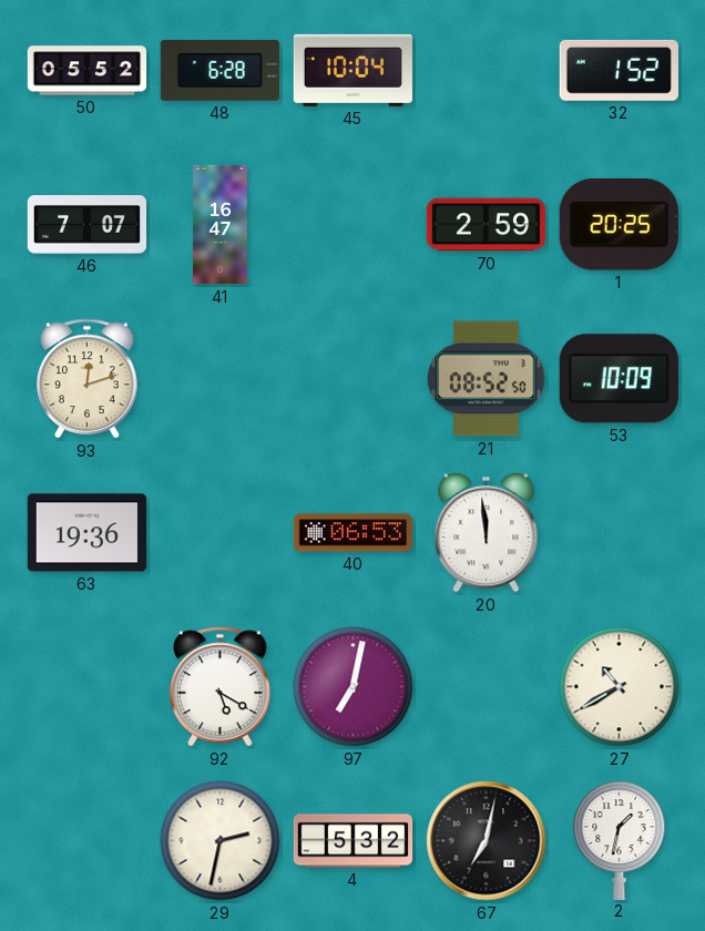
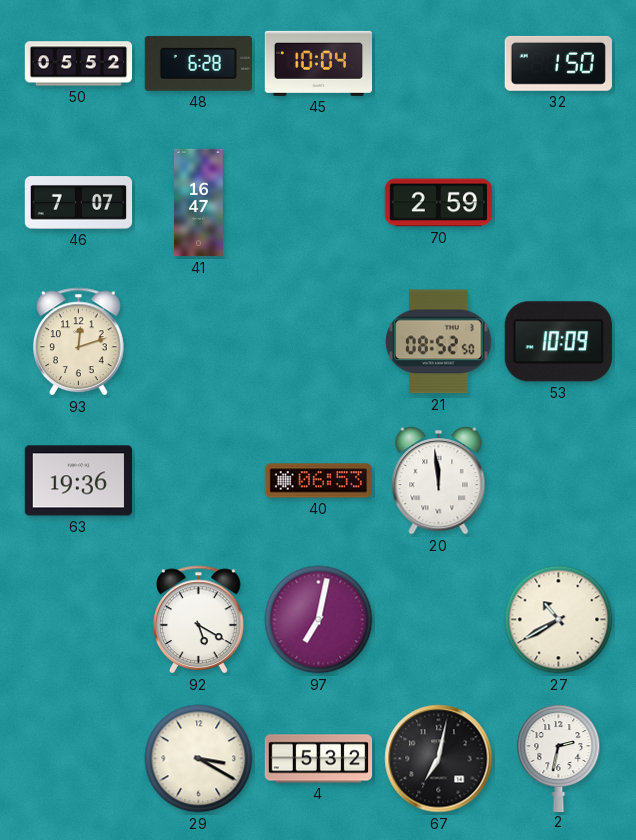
32: 1:52 -> 1:50
1: 20:25 -> none
29: 2:32 -> 3:20
2: 1:32 -> 2:32
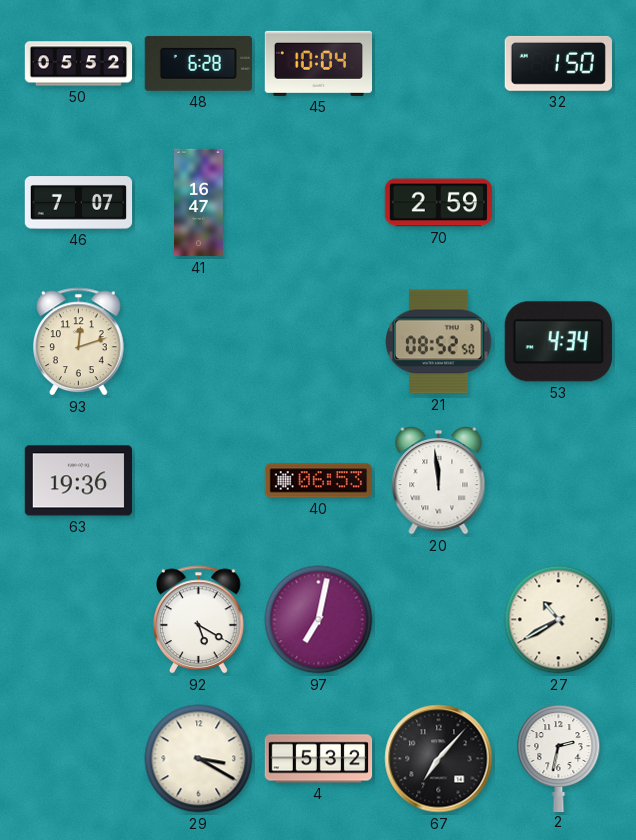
53: 10:09 -> 4:34
67: 7:02 -> 7:07
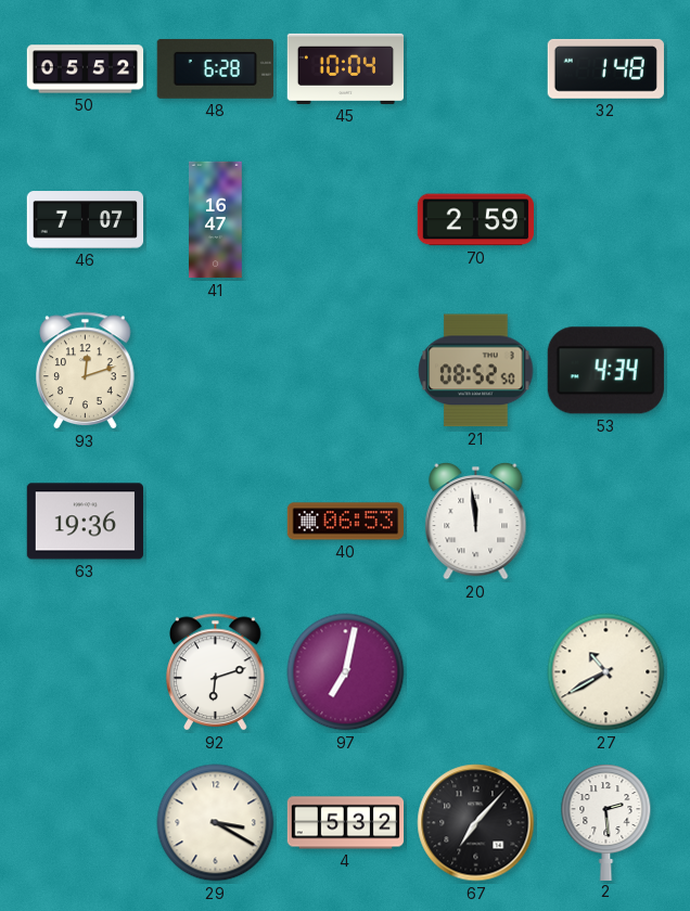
32: 1:50 -> 1:48
92: 5:20 -> 6:12
2: 2:32 -> 2:29
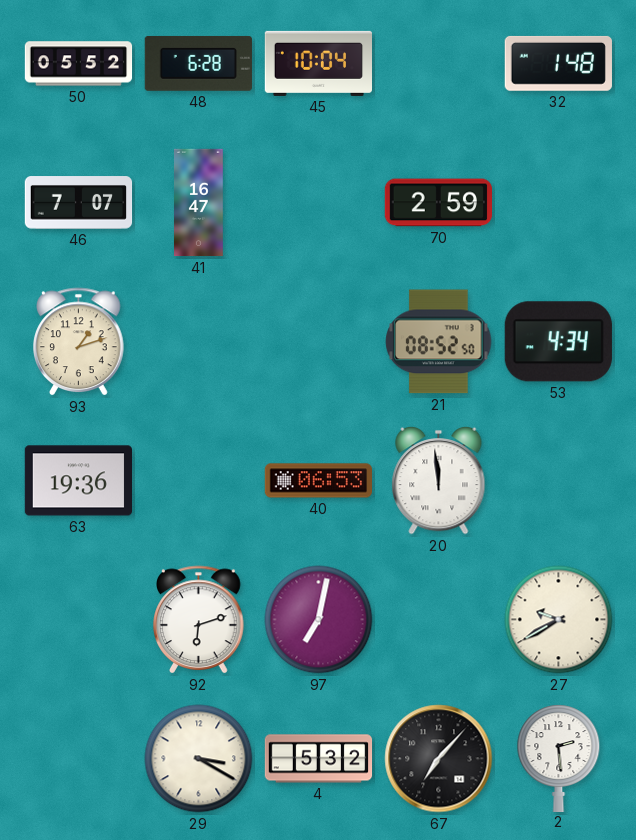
93: 12:12 -> 1:12
27: 10:40 -> 9:40
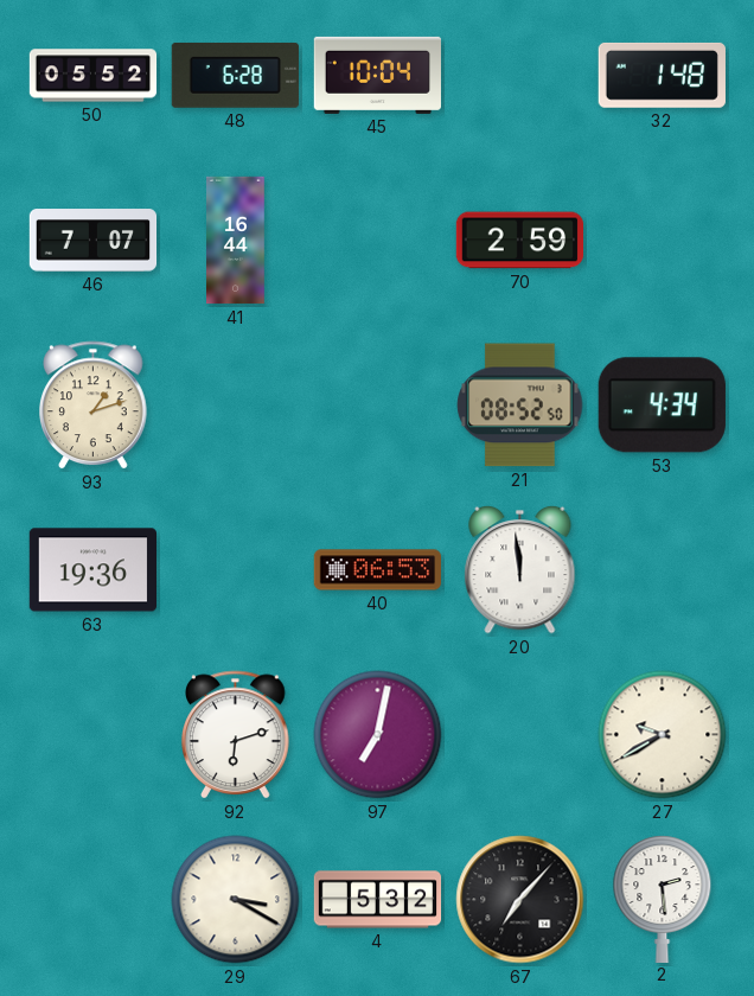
41: 16:47 -> 16:44
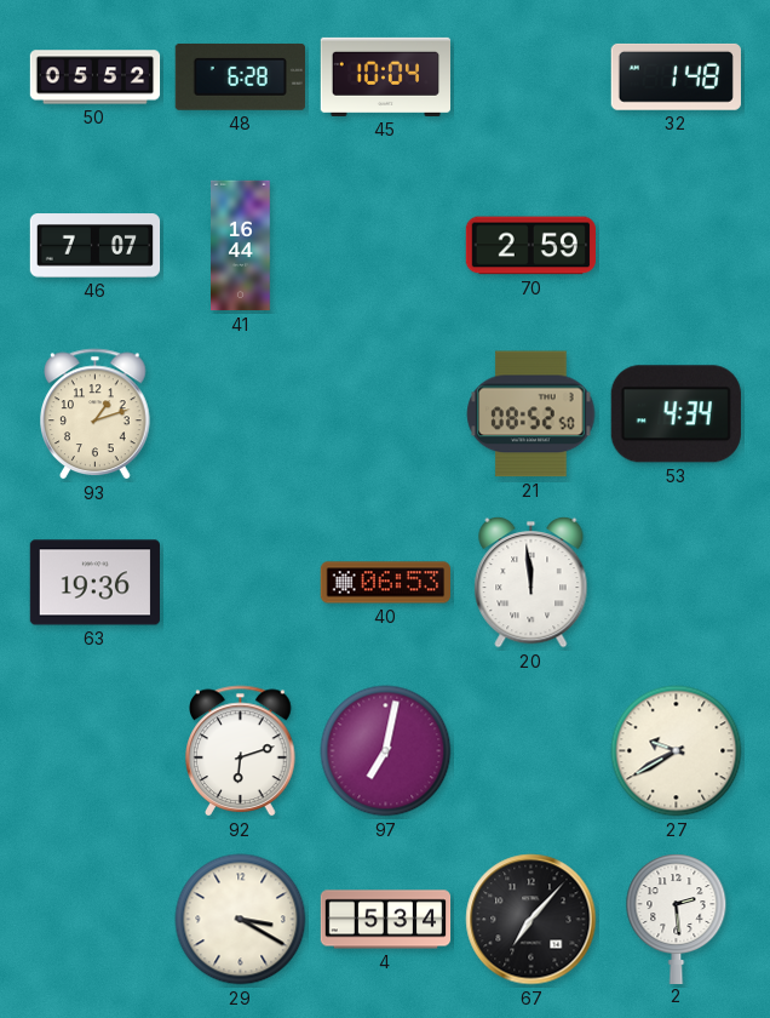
4: 5:32 -> 5:34
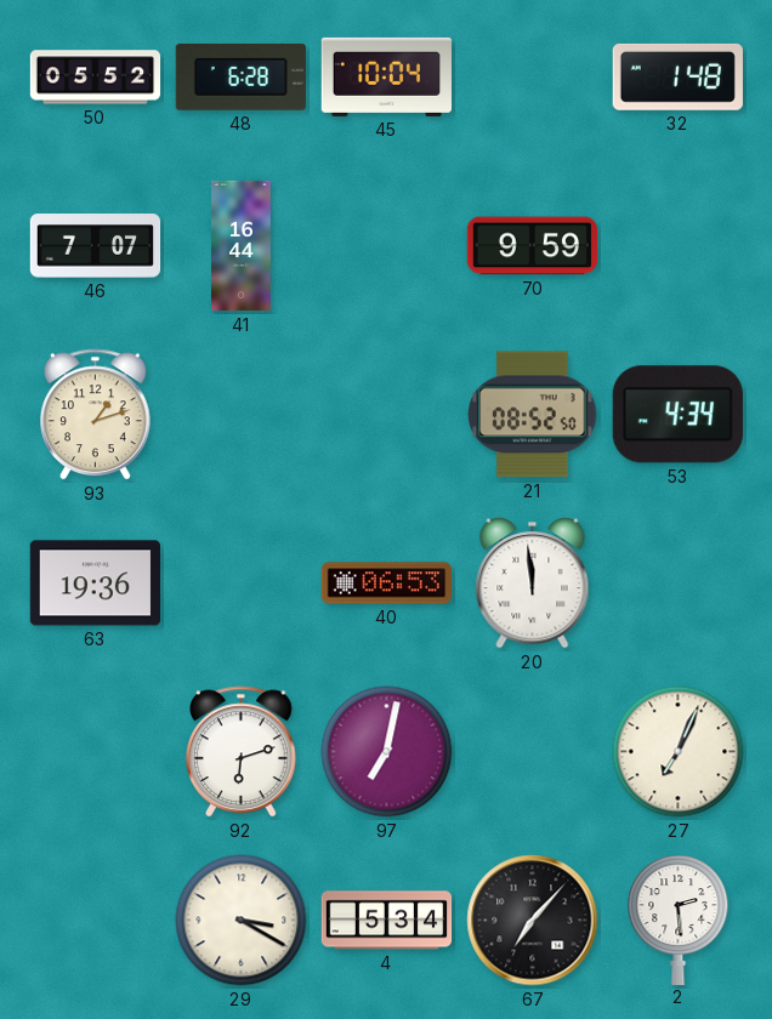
70: 2:59 -> 9:59
27: 9:40 -> 7:04
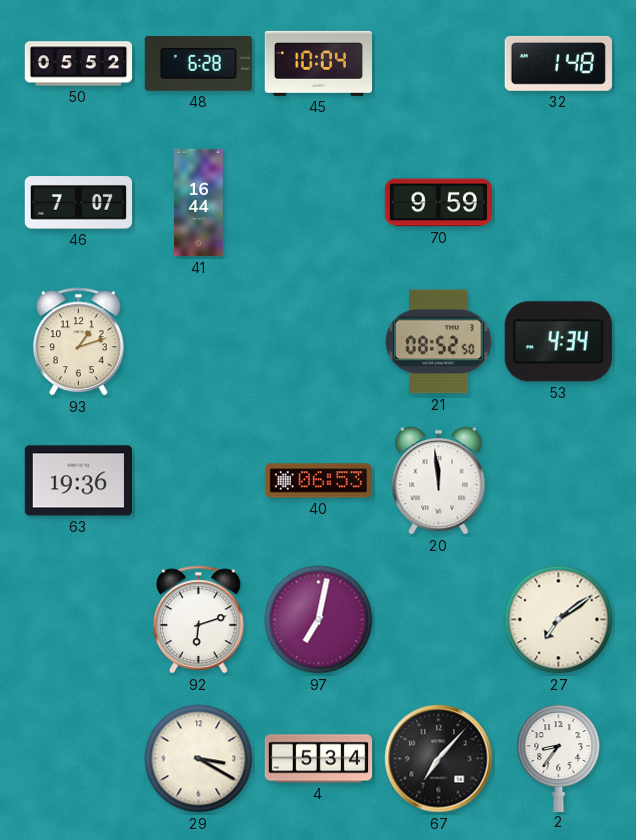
27: 7:04 -> 7:09
2: 2:29 -> 8:36
